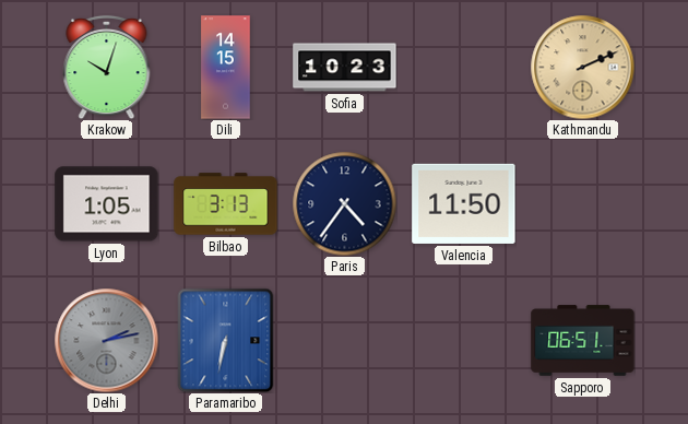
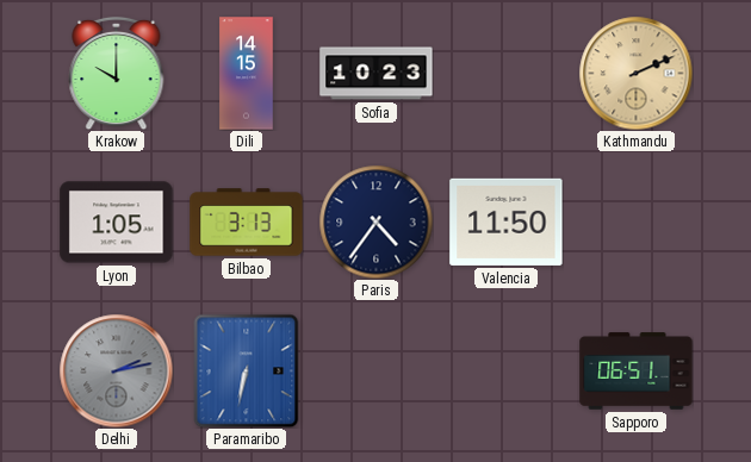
Krakow: 10:03 -> 10:00
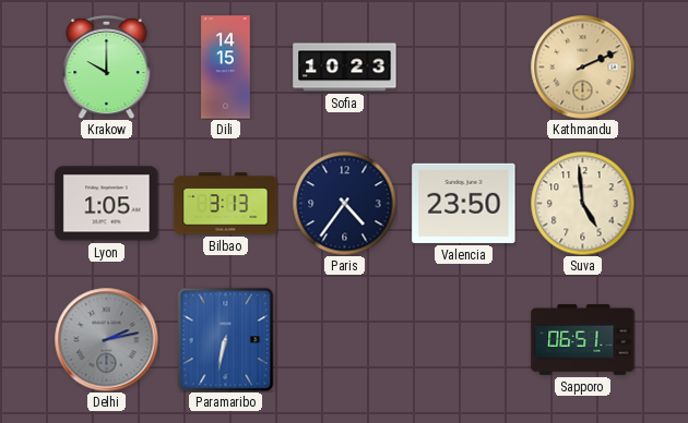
Valencia: 11:50 -> 23:50
Suva: none -> 4:59
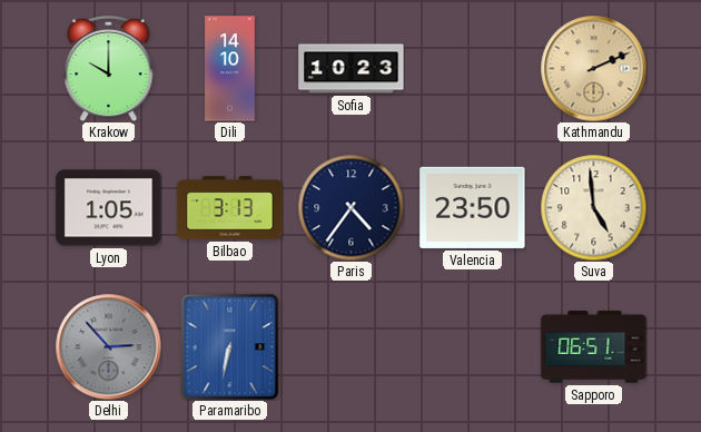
Dili: 14:15 -> 14:10
Delhi: 2:13 -> 2:53
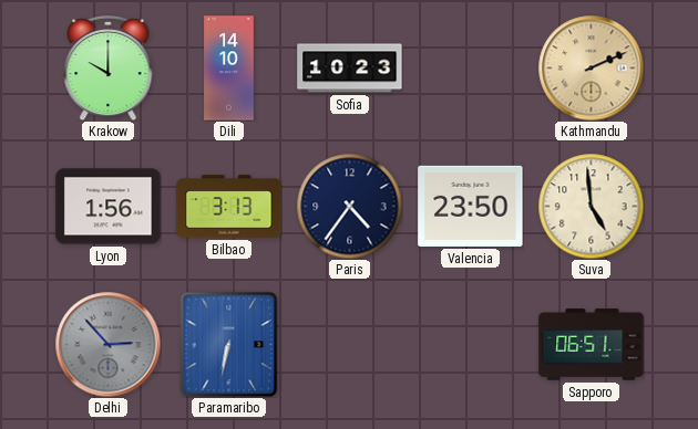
Lyon: 1:05 -> 1:56
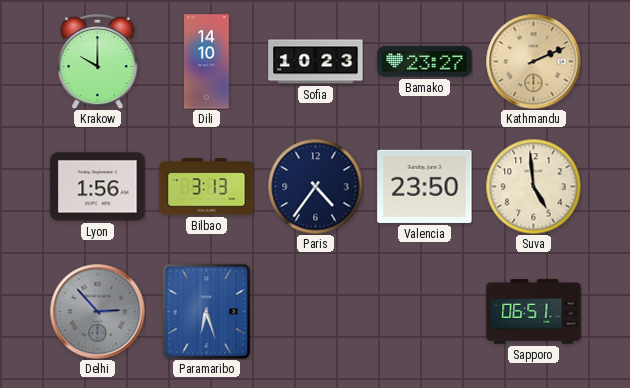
Bamako: none -> 23:27
Paramaribo: 6:32 -> 6:27
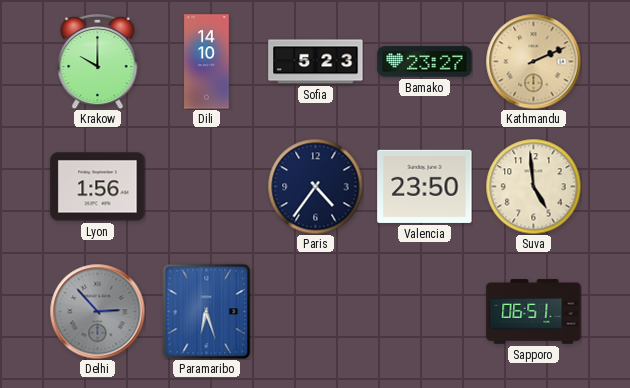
Sofia: 10:23 -> 5:23
Bilbao: 3:13 -> none
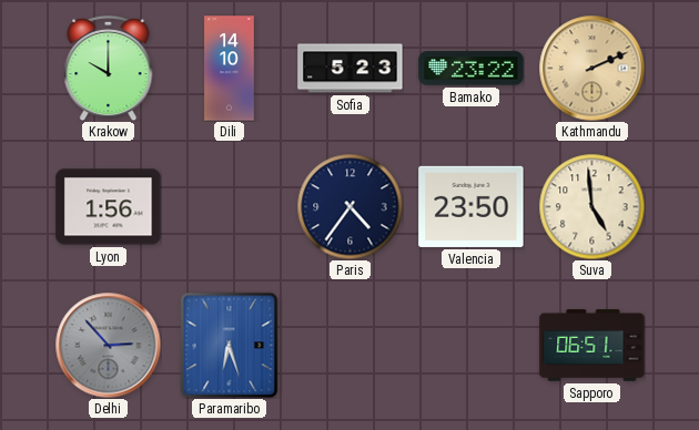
Bamako: 23:27 -> 23:22
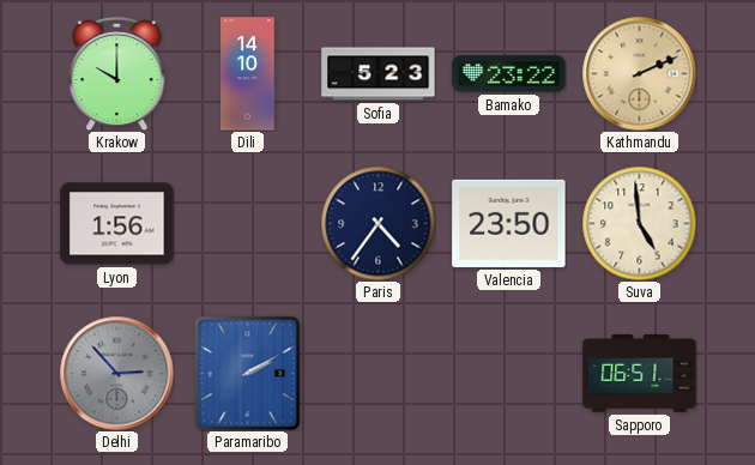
Paramaribo: 6:27 -> 2:10
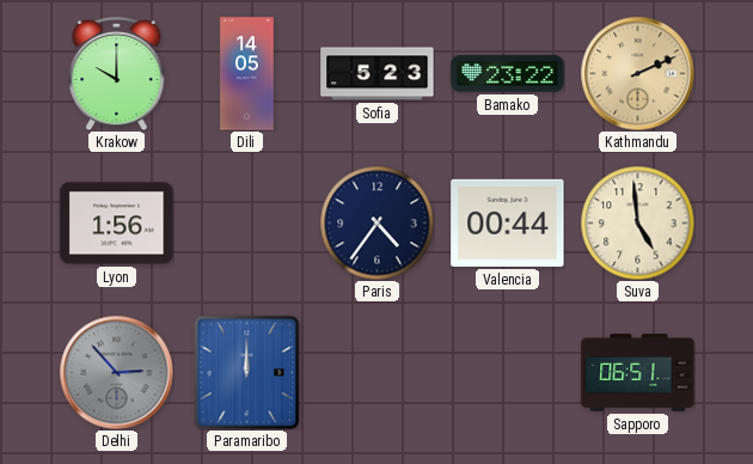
Dili: 14:10 -> 14:05
Valencia: 23:50 -> 00:44
Paramaribo: 2:10 -> 12:00
